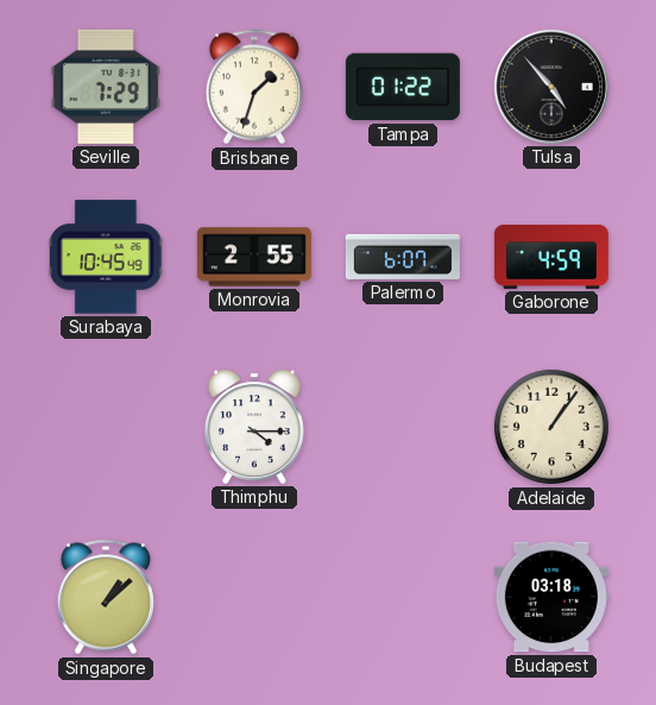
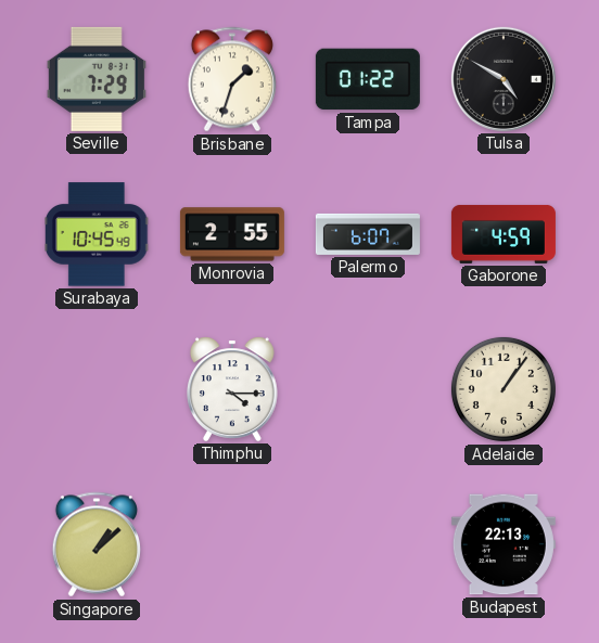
Tulsa: 4:53 -> 4:50
Budapest: 03:18 -> 22:13
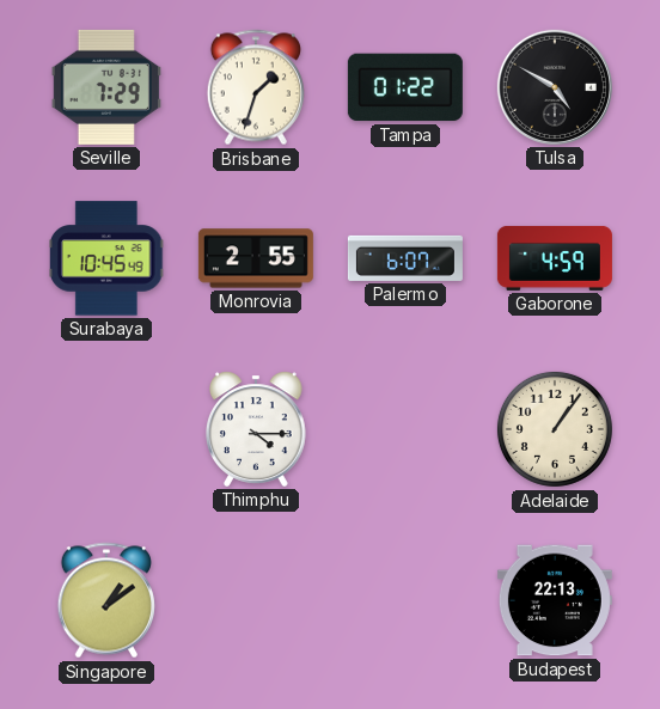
Singapore: 1:08 -> 1:09
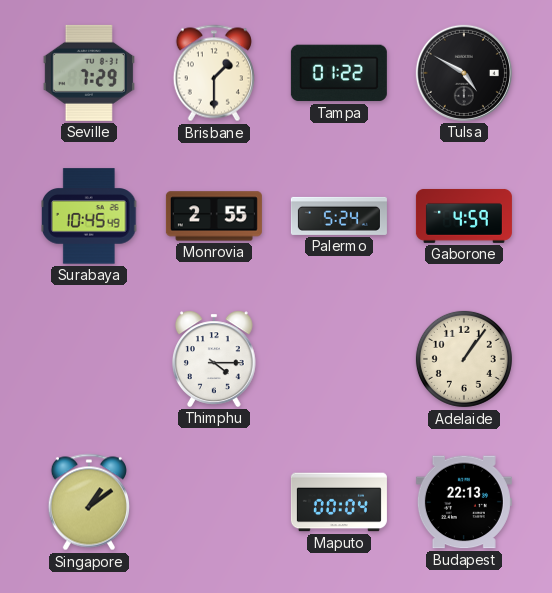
Brisbane: 1:33 -> 1:30
Palermo: 6:07 -> 5:24
Maputo: none -> 00:04
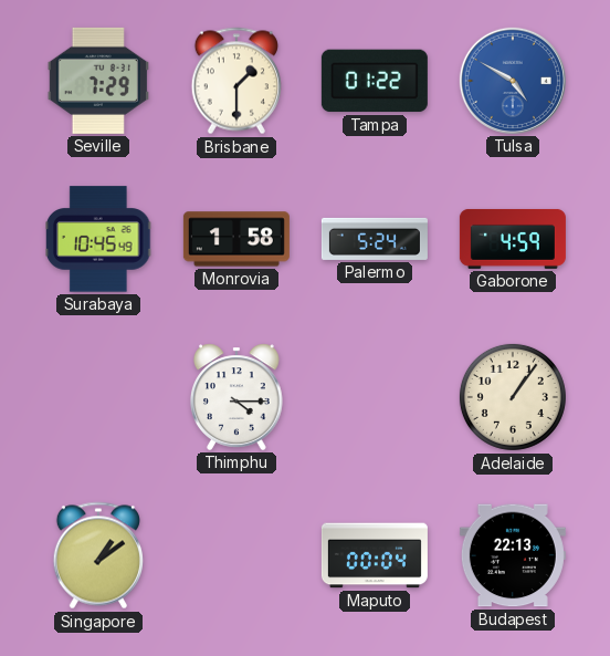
Tulsa dial: black -> blue
Monrovia: 2:55 -> 1:58
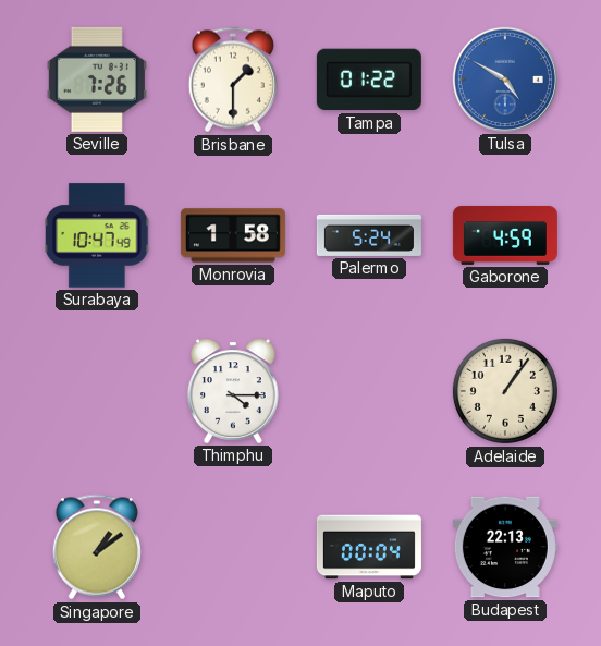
Seville: 7:29 -> 7:26
Surabaya: 10:45 -> 10:47
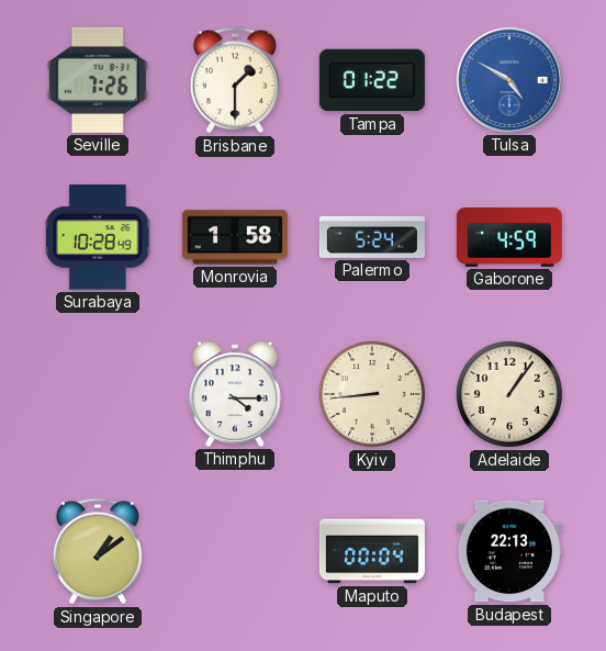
Surabaya: 10:47 -> 10:28
Kyiv: none -> 8:44
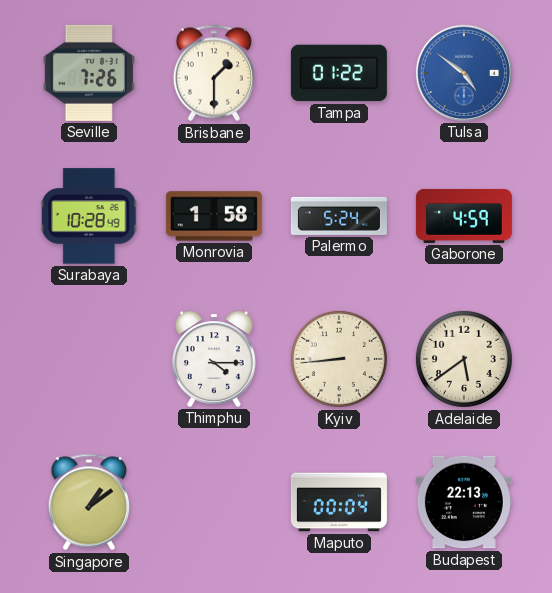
Tulsa: 4:50 -> 4:51
Adelaide: 1:06 -> 5:39
